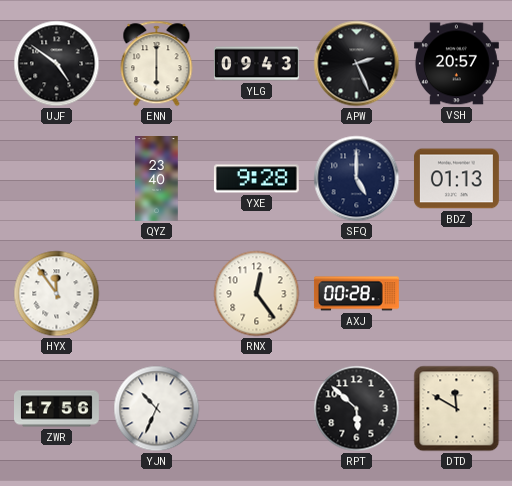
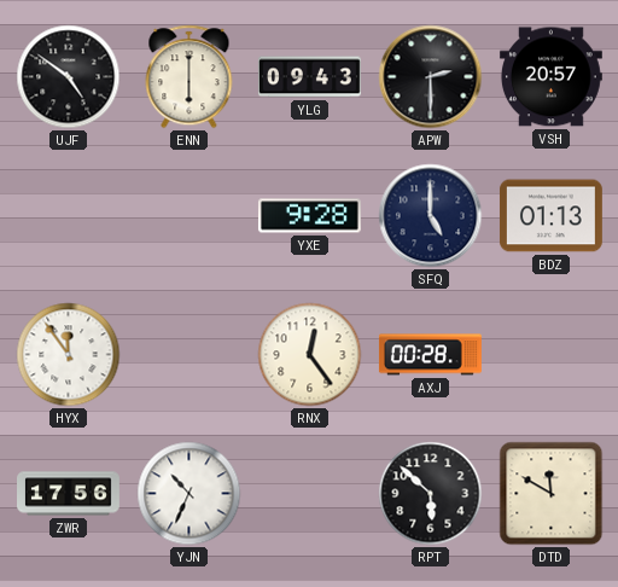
APW: 2:26 -> 2:30
QYZ: 23:40 -> none
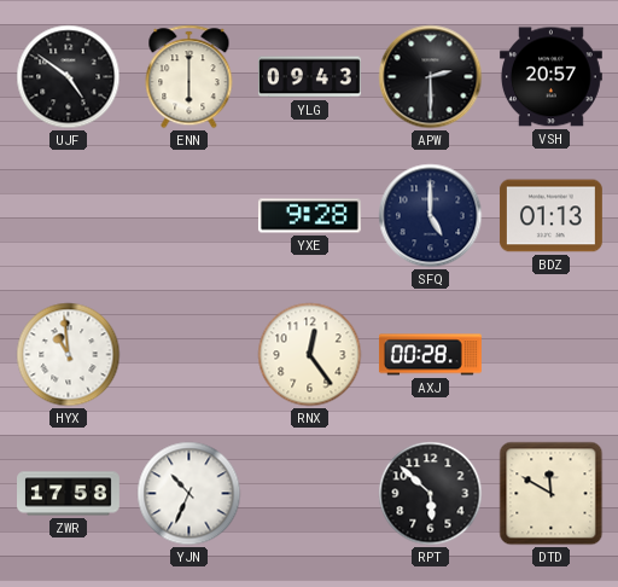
HYX: 11:54 -> 10:59
ZWR: 17:56 -> 17:58
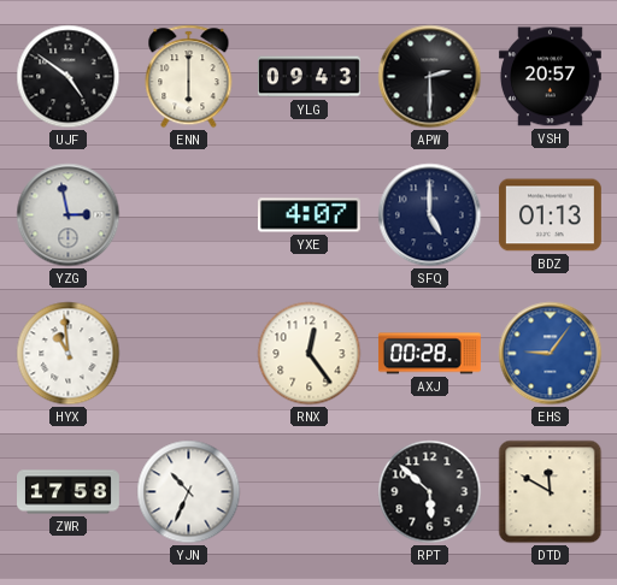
YZG: none -> 2:58
YXE: 9:28 -> 4:07
EHS: none -> 9:06
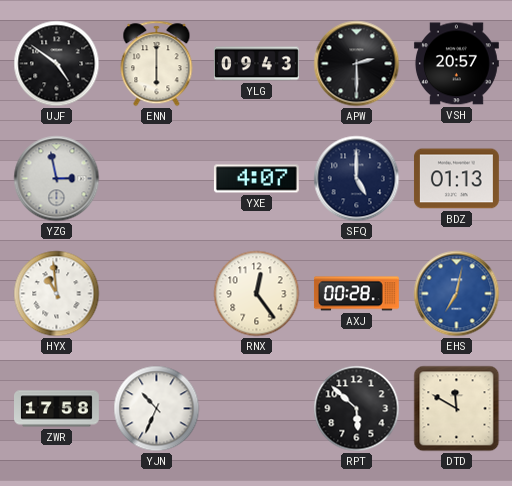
EHS: 9:06 -> 7:02
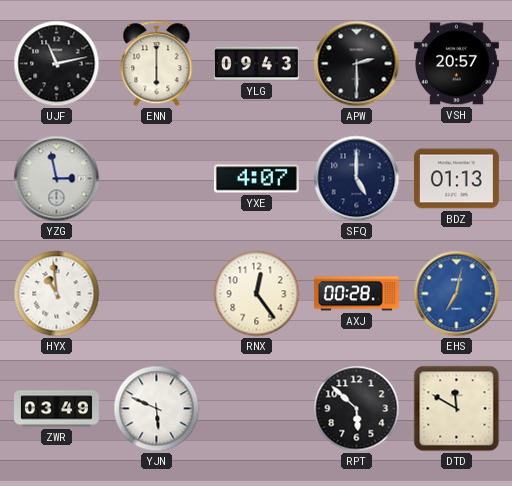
UJF: 4:51 -> 11:13
ZWR: 17:58 -> 03:49
YJN: 10:34 -> 5:49
